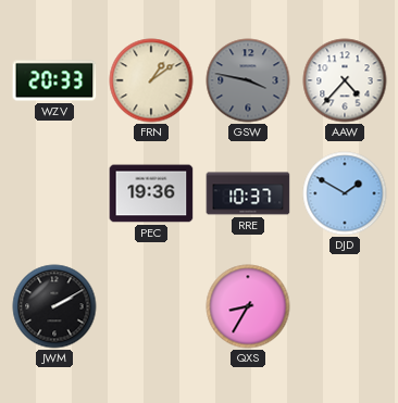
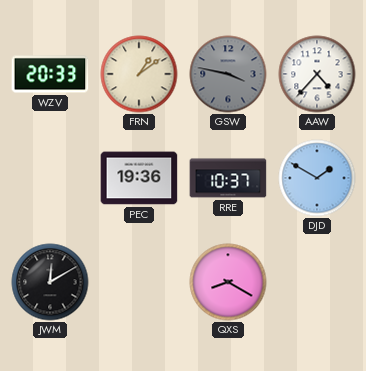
JWM: 2:10 -> 12:10
QXS: 8:35 -> 8:20
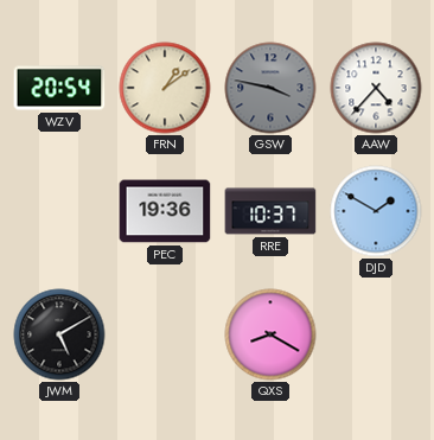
WZV: 20:33 -> 20:54
JWM: 12:10 -> 5:10
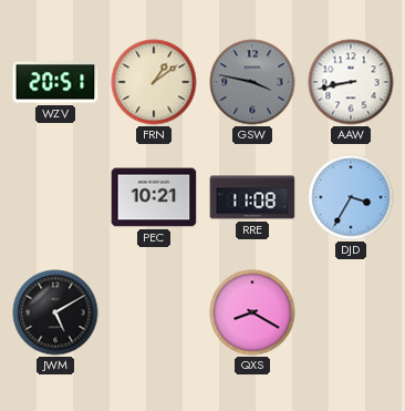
WZV: 20:54 -> 20:51
AAW: 4:37 -> 8:43
PEC: 19:36 -> 10:21
RRE: 10:37 -> 11:08
DJD: 1:50 -> 3:35
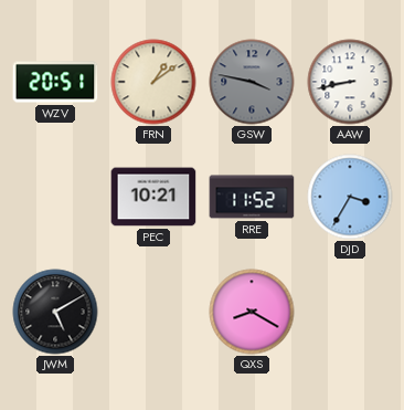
RRE: 11:08 -> 11:52
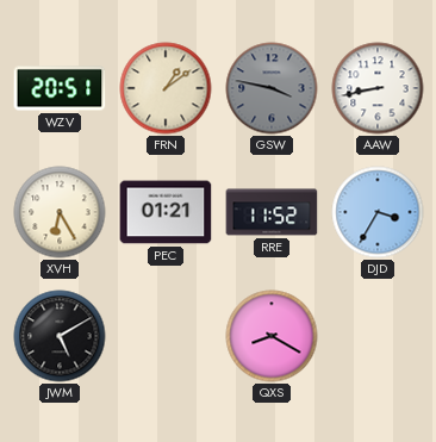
XVH: none -> 6:25
PEC: 10:21 -> 01:21
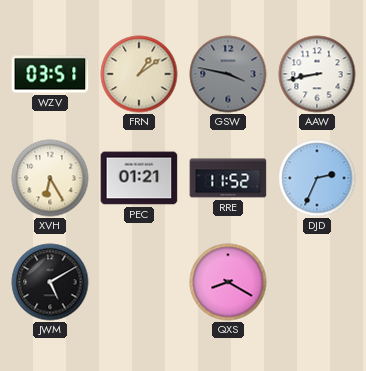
WZV: 20:51 -> 03:51
DJD: 3:35 -> 2:34
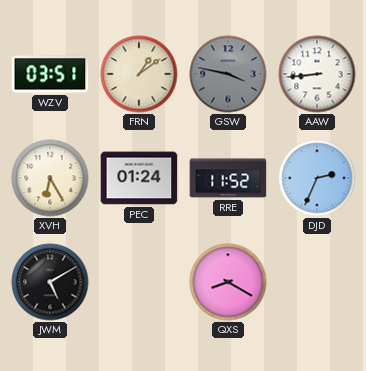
AAW: 8:43 -> 8:44
PEC: 01:21 -> 01:24
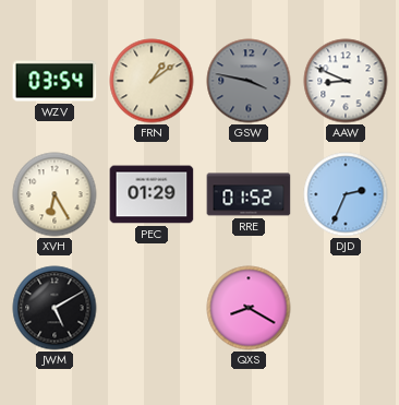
WZV: 03:51 -> 03:54
AAW: 8:44 -> 8:49
PEC: 01:24 -> 01:29
RRE: 11:52 -> 01:52
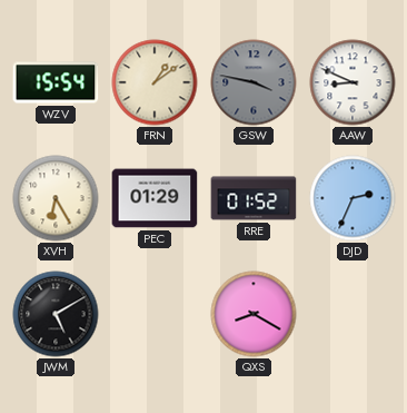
WZV: 03:54 -> 15:54
